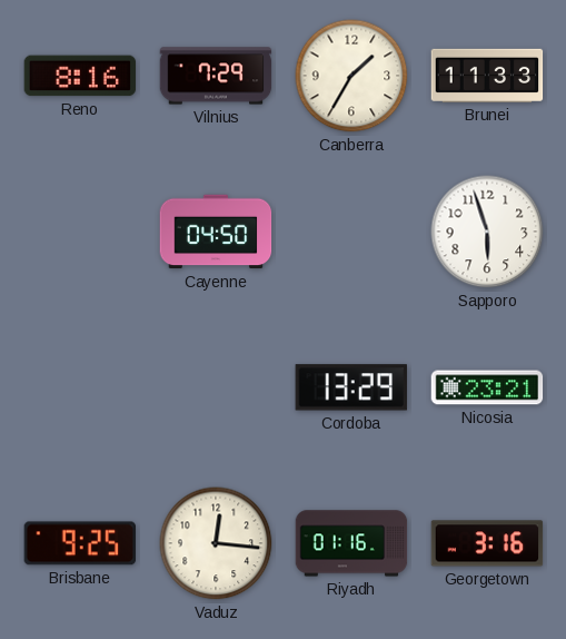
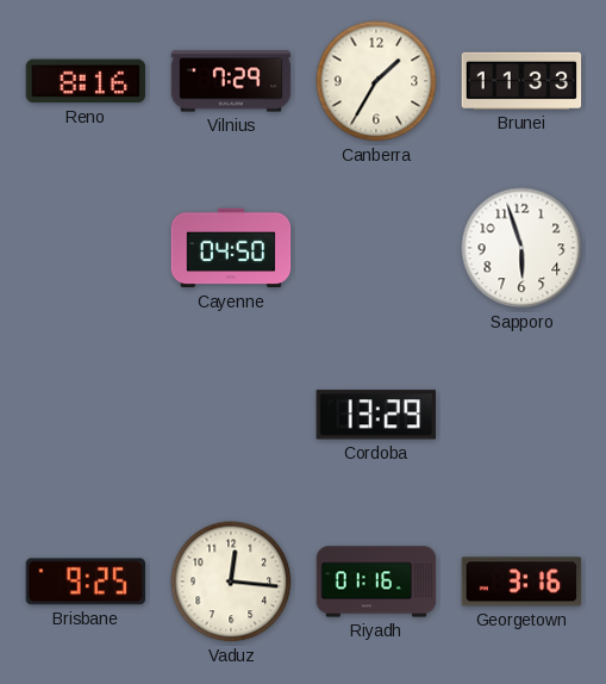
Nicosia: 23:21 -> none
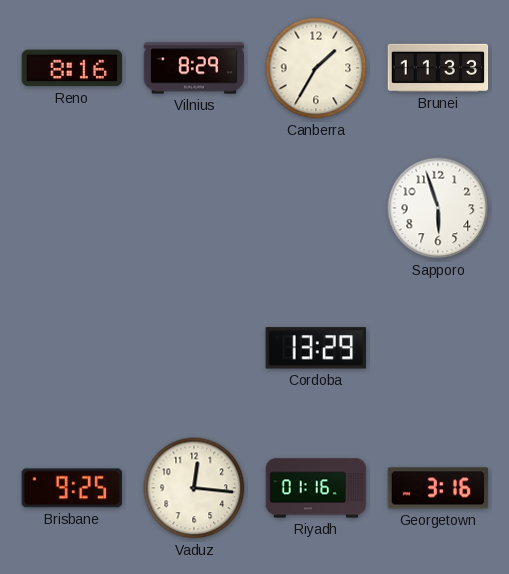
Vilnius: 7:29 -> 8:29
Cayenne: 04:50 -> none
